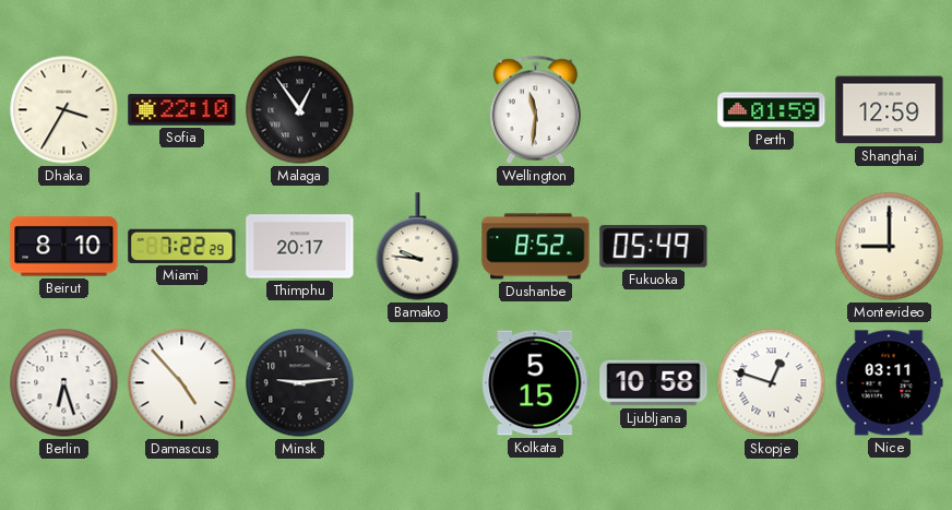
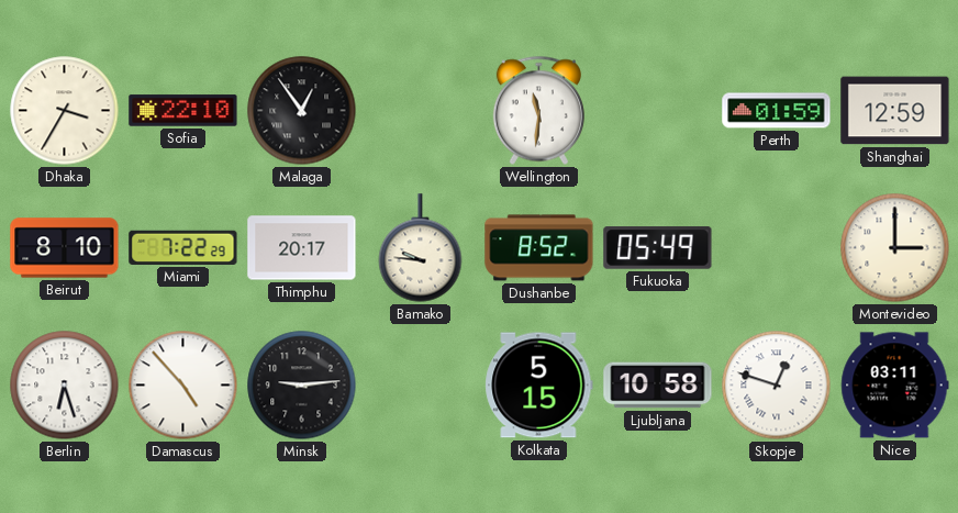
Montevideo: 9:00 -> 3:00
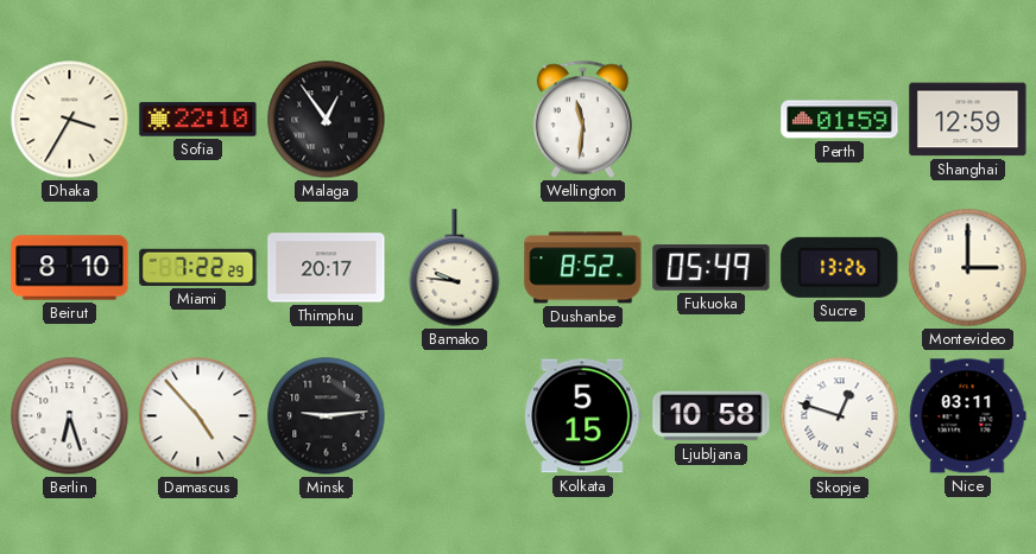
Sucre: none -> 13:26
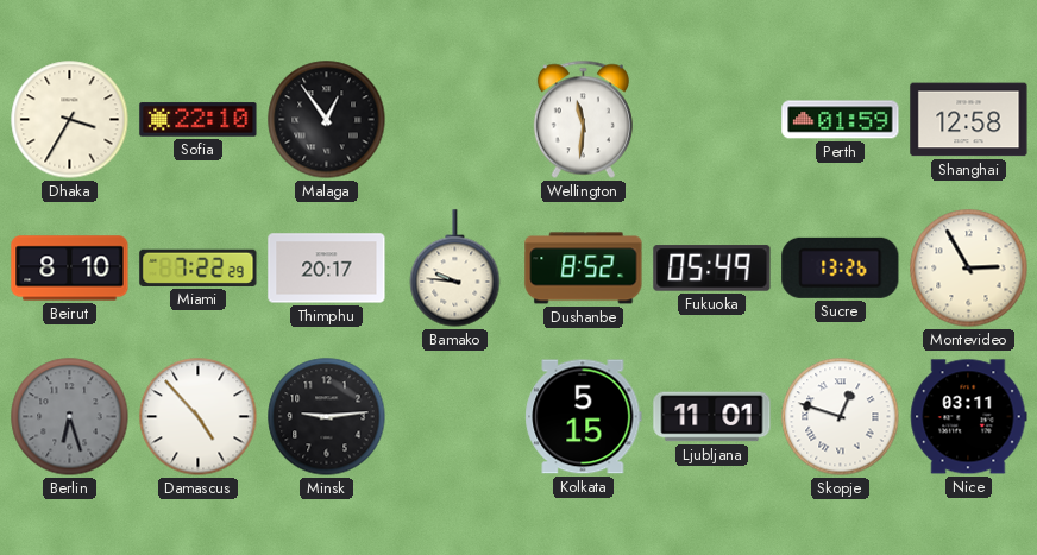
Shanghai: 12:59 -> 12:58
Montevideo: 3:00 -> 2:55
Berlin dial: white -> grey
Ljubljana: 10:58 -> 11:01
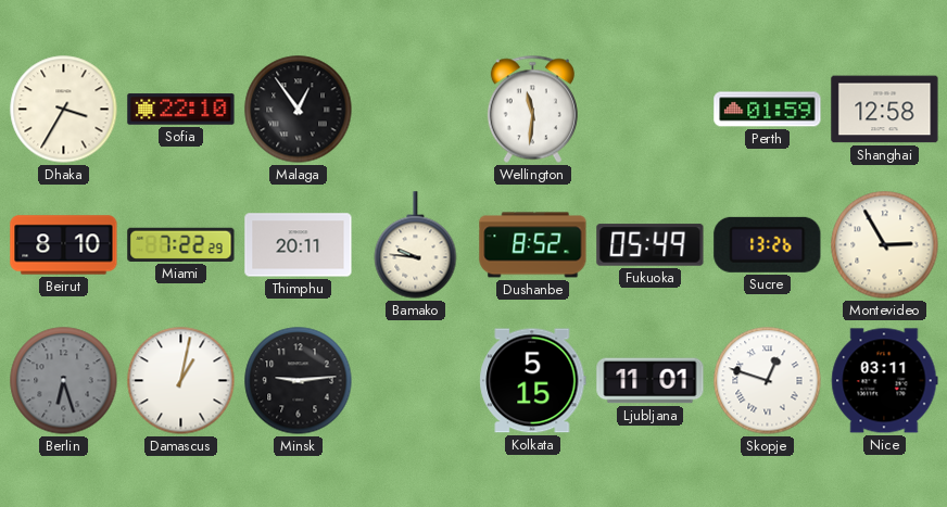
Thimphu: 20:17 -> 20:11
Damascus: 4:53 -> 1:02
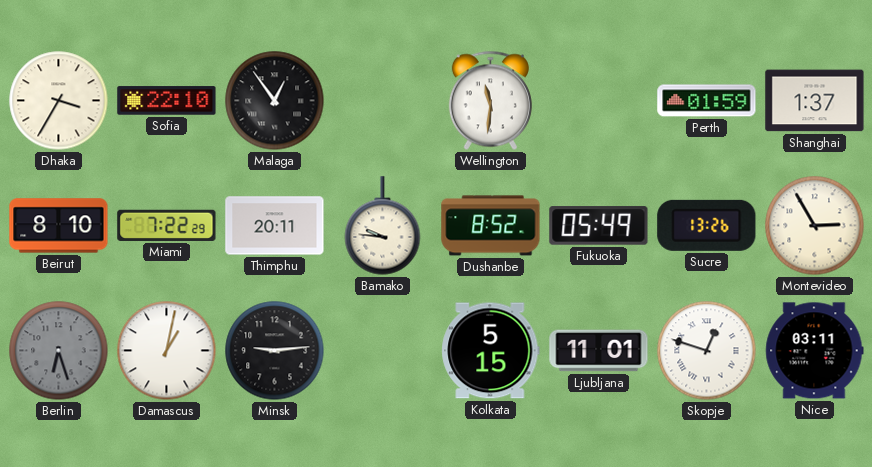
Shanghai: 12:58 -> 1:37
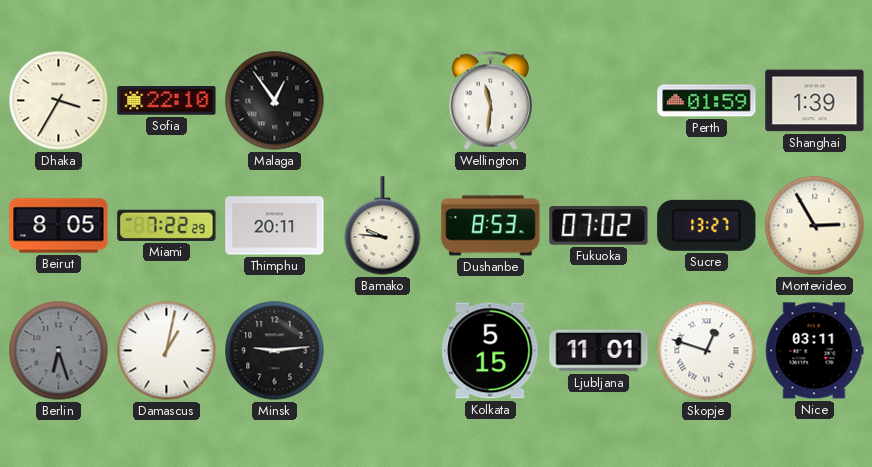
Shanghai: 1:37 -> 1:39
Beirut: 8:10 -> 8:05
Dushanbe: 8:52 -> 8:53
Fukuoka: 05:49 -> 07:02
Sucre: 13:26 -> 13:27
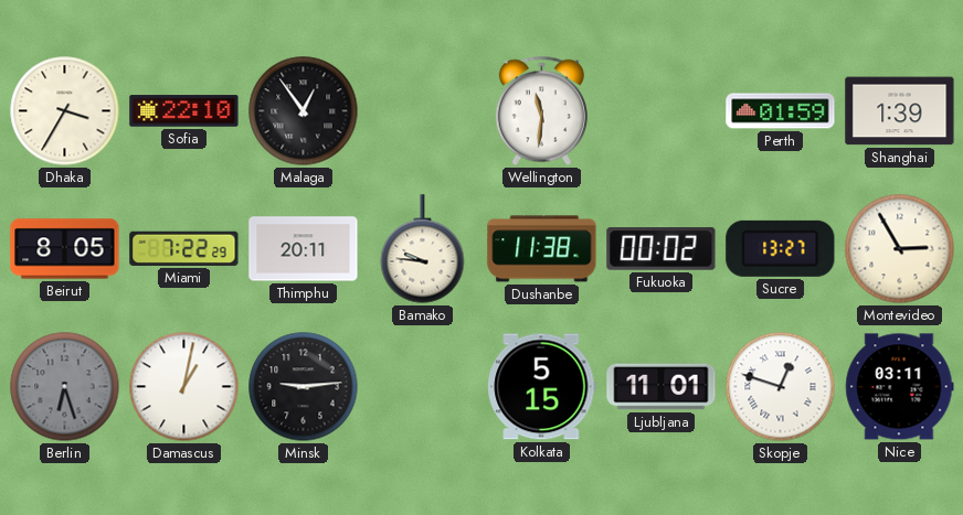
Dushanbe: 8:53 -> 11:38
Fukuoka: 07:02 -> 00:02
